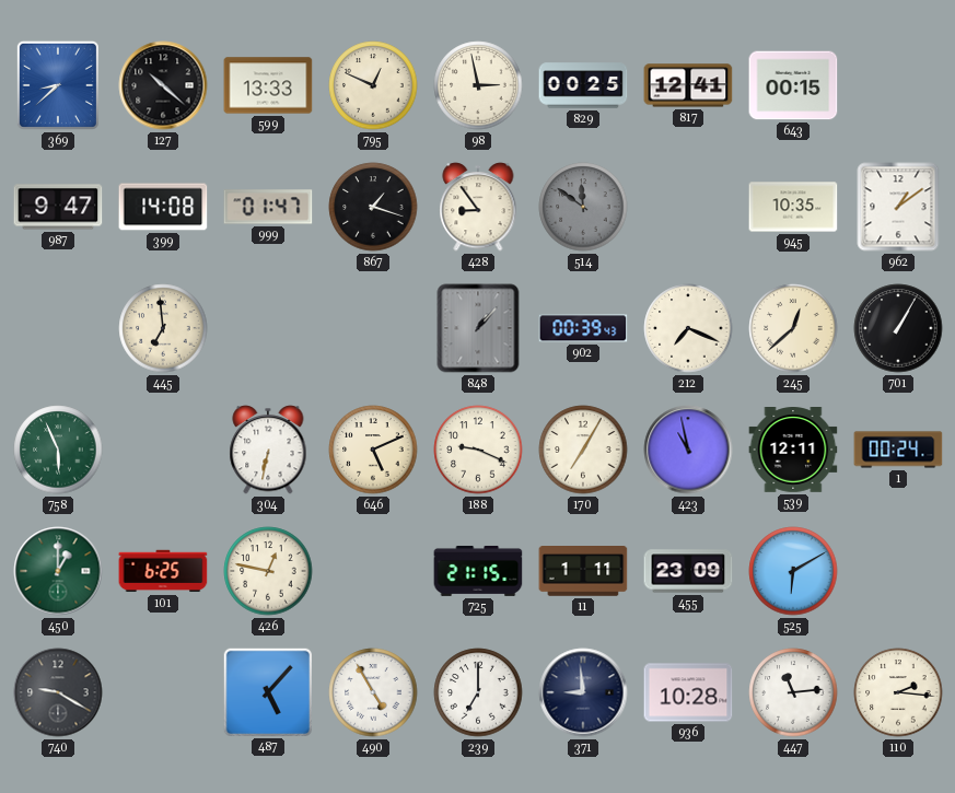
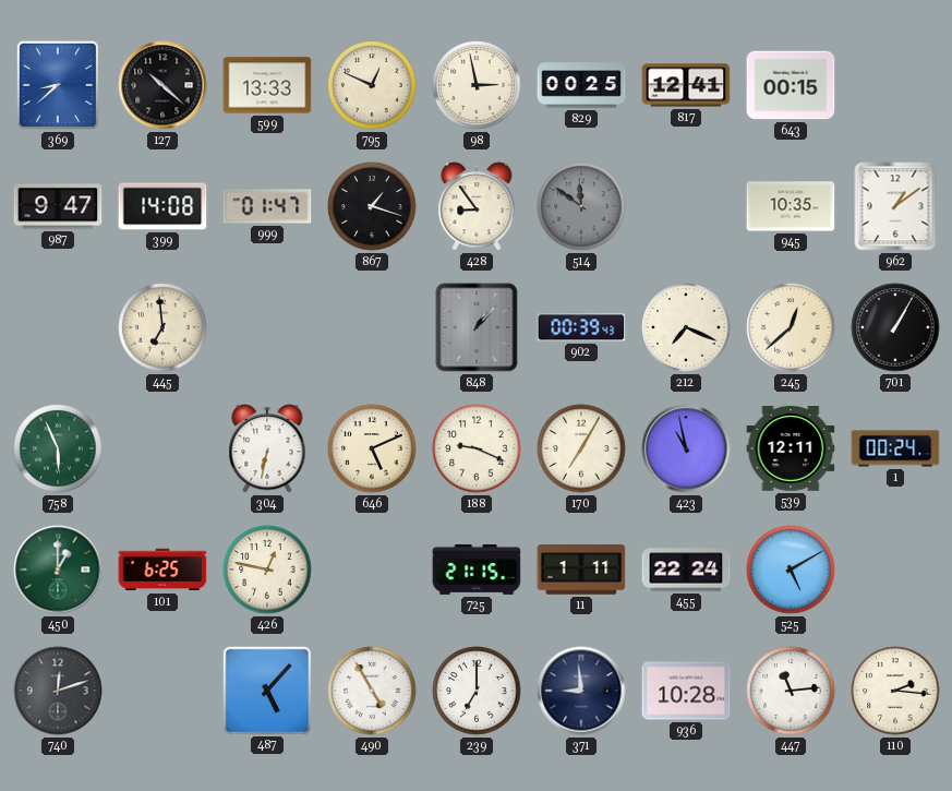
455: 23:09 -> 22:24
525: 6:10 -> 5:10
740: 9:20 -> 12:12
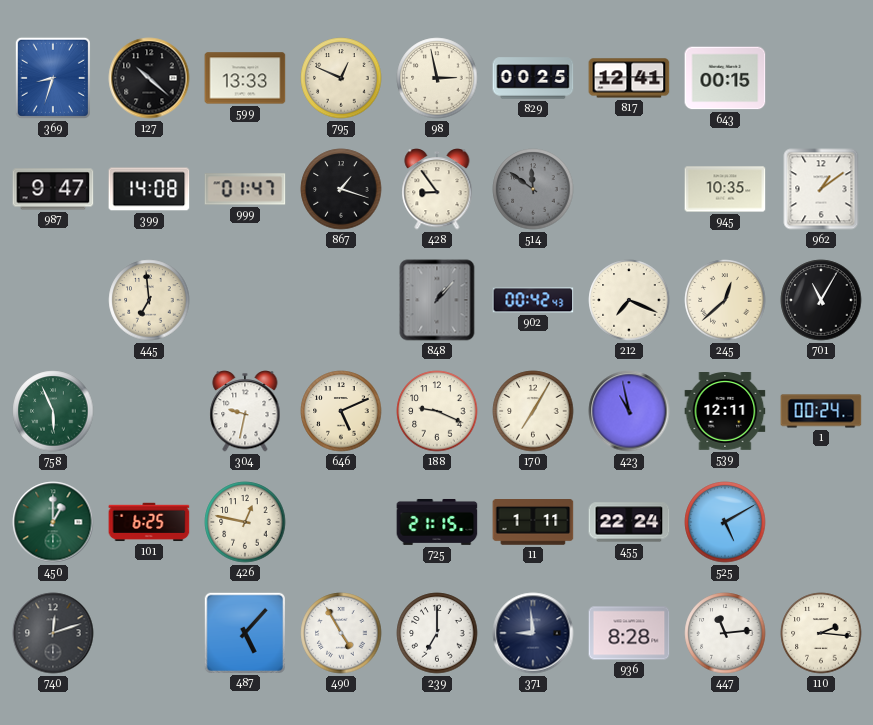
369: 8:38 -> 8:33
902: 00:39 -> 00:42
701: 1:05 -> 11:05
304: 6:32 -> 9:32
936: 10:28 -> 8:28
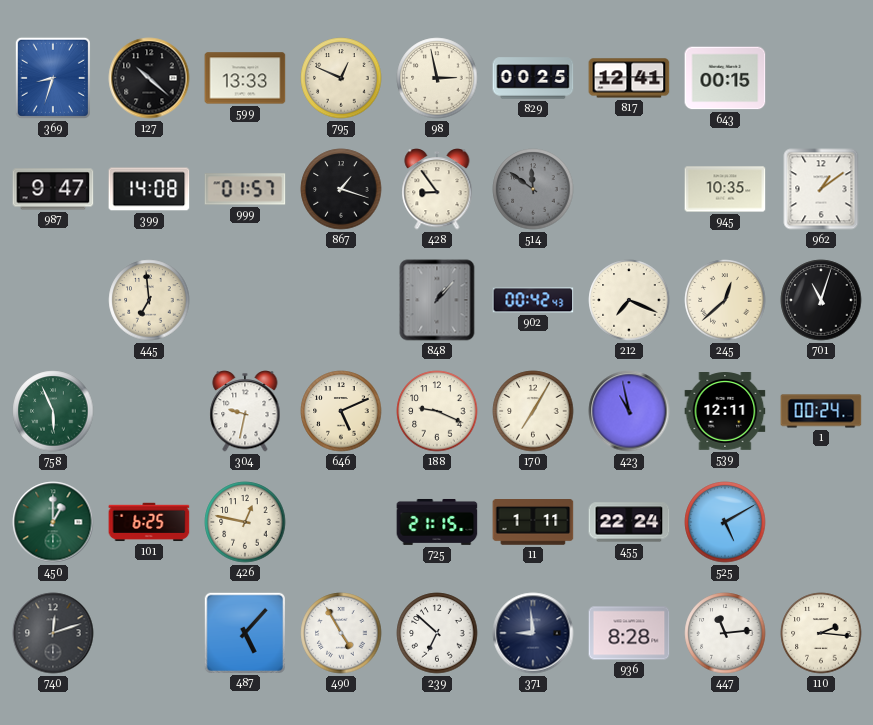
999: 01:47 -> 01:57
701: 11:05 -> 11:03
239: 7:00 -> 6:52
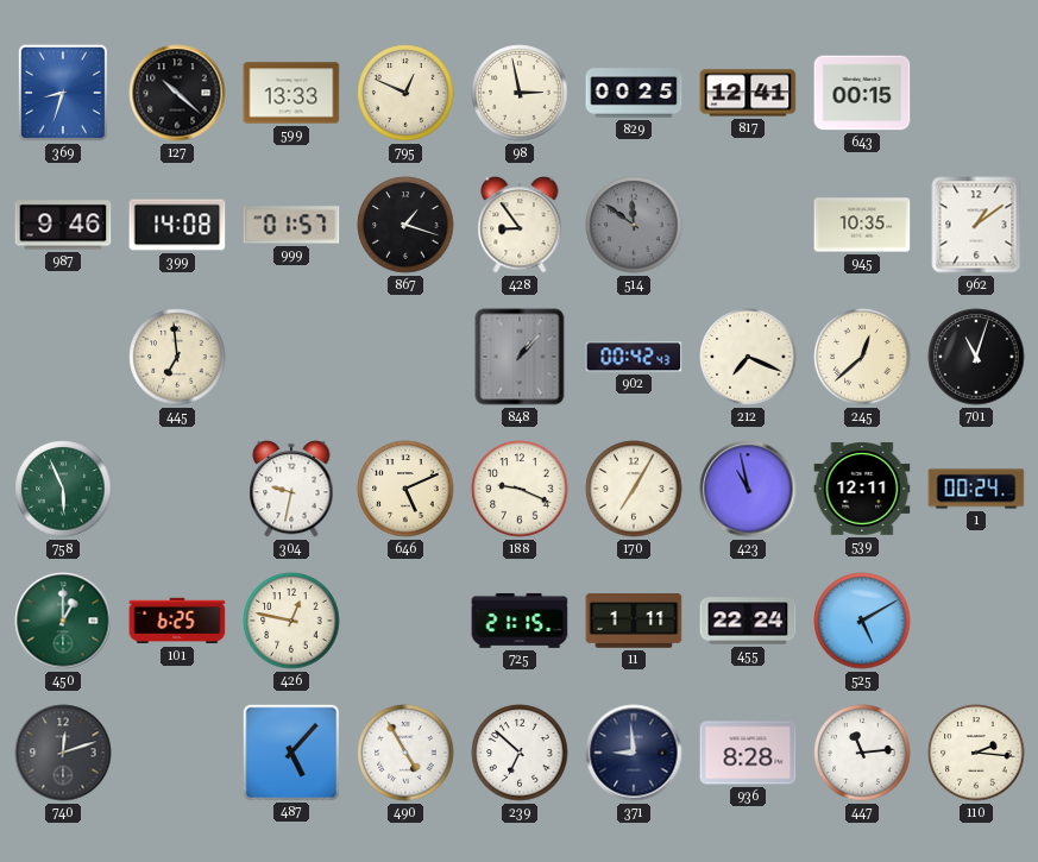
987: 9:47 -> 9:46
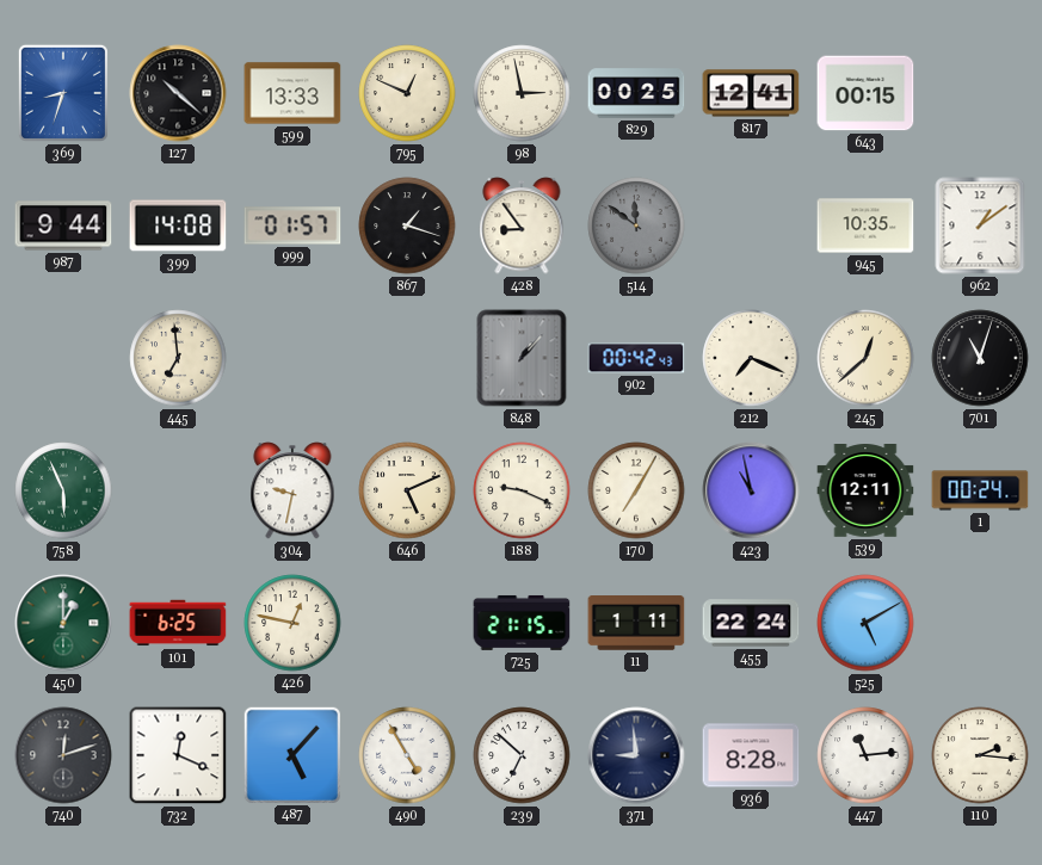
987: 9:46 -> 9:44
732: none -> 12:19
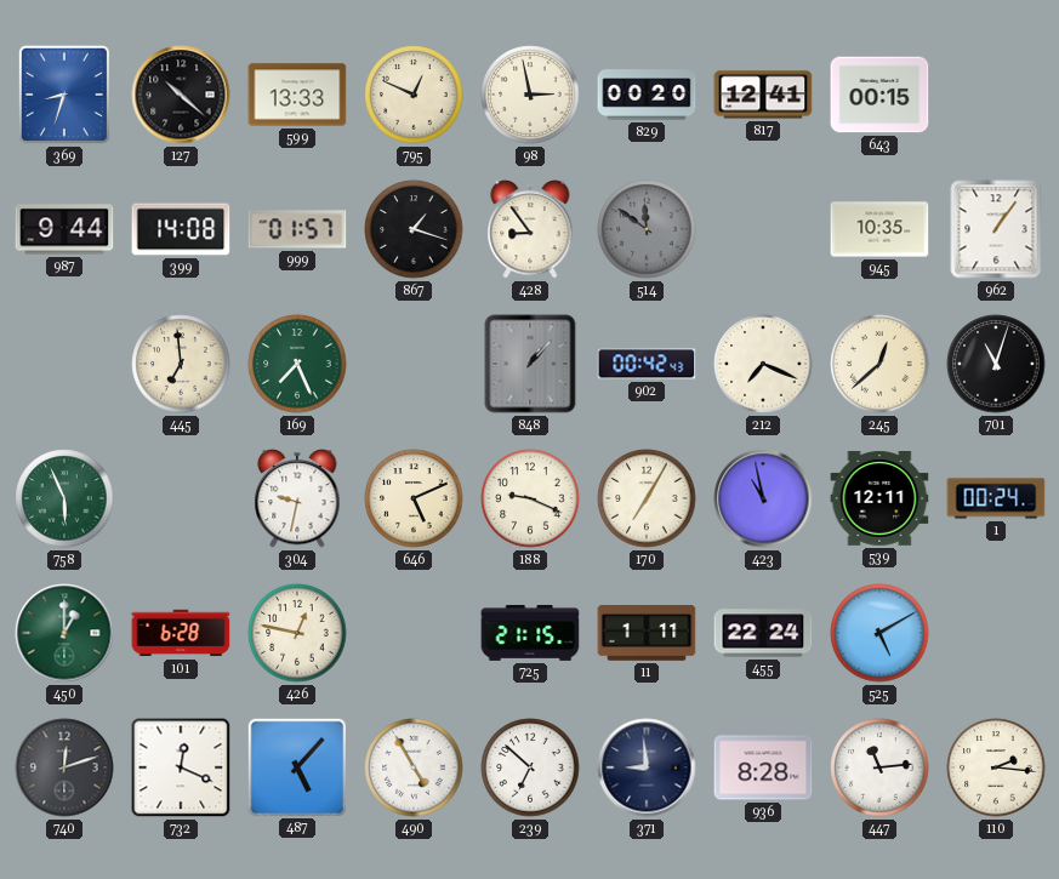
829: 00:25 -> 00:20
962: 1:09 -> 1:06
169: none -> 7:26
101: 6:25 -> 6:28
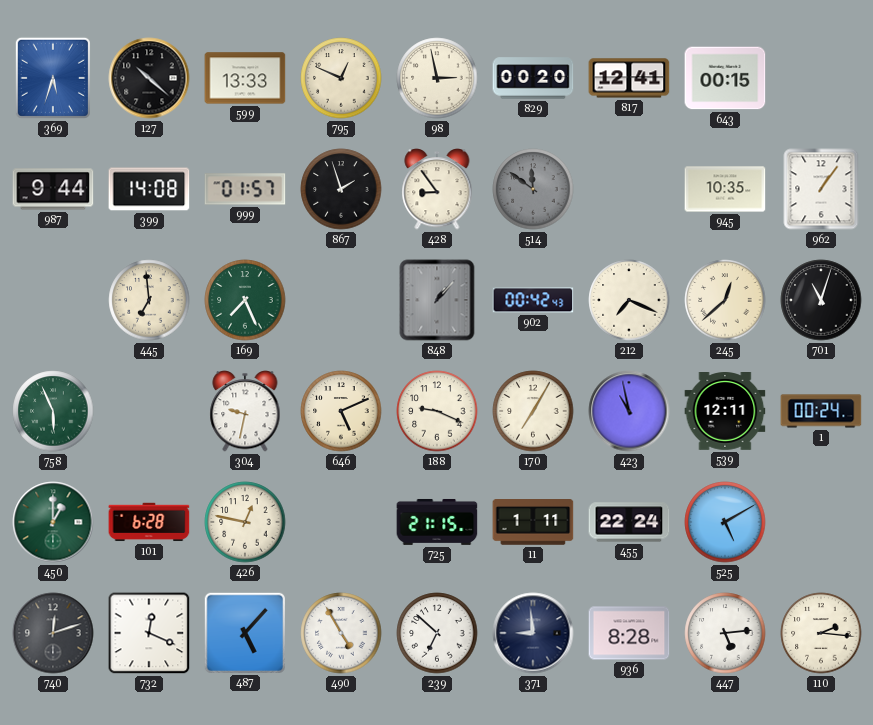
369: 8:33 -> 5:33
867: 1:18 -> 1:57
447: 11:14 -> 5:14
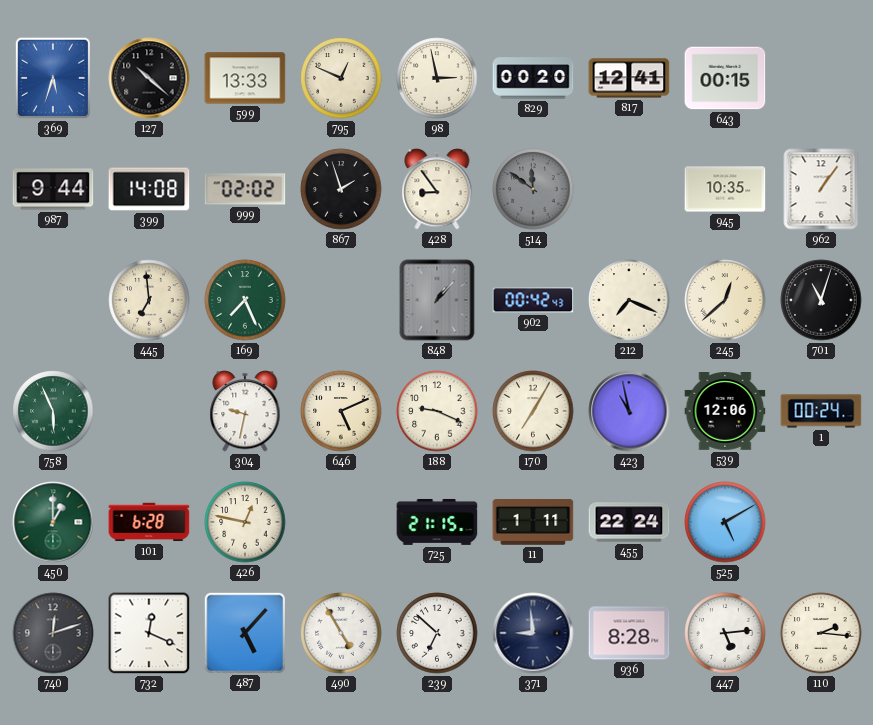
999: 01:57 -> 02:02
539: 12:11 -> 12:06
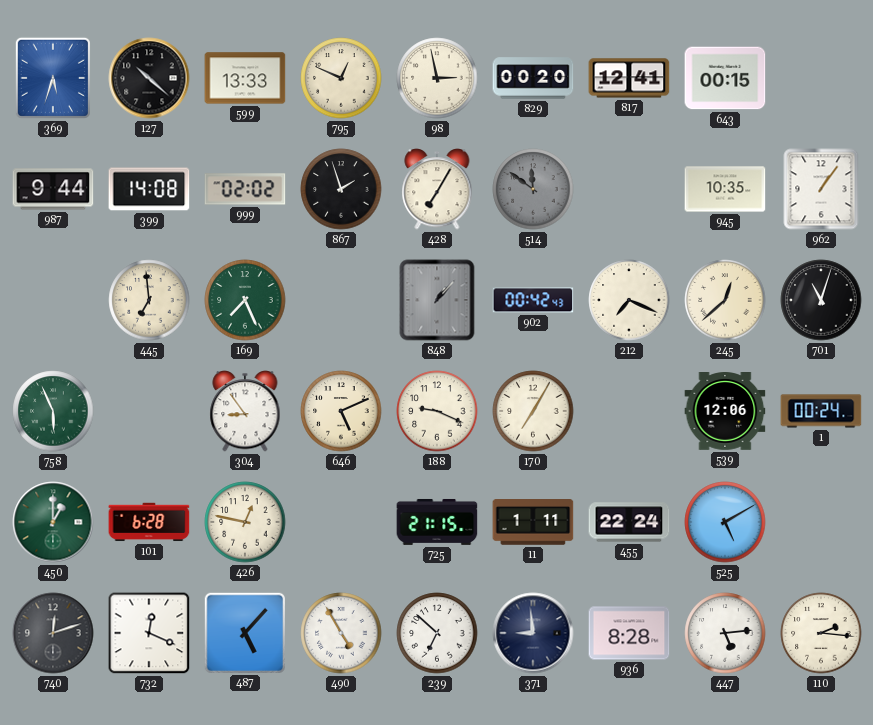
428: 8:54 -> 7:05
304: 9:32 -> 8:54
423: 10:58 -> none
